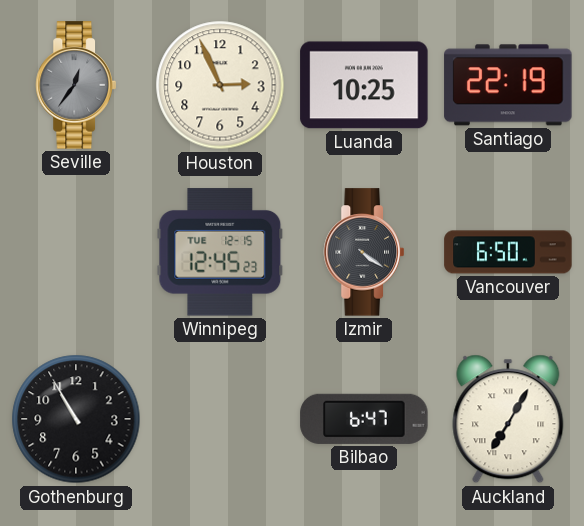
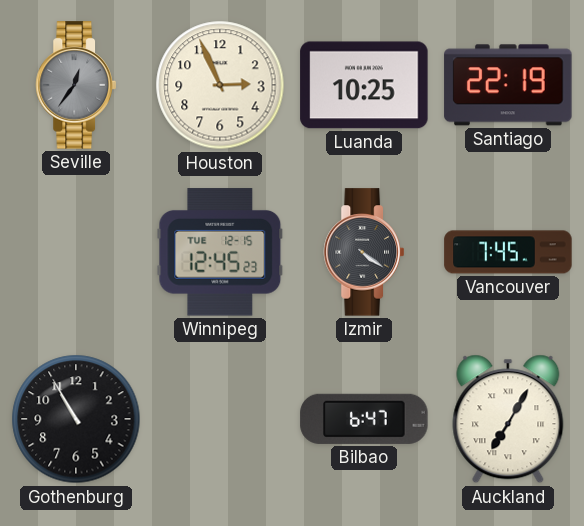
Vancouver: 6:50 -> 7:45
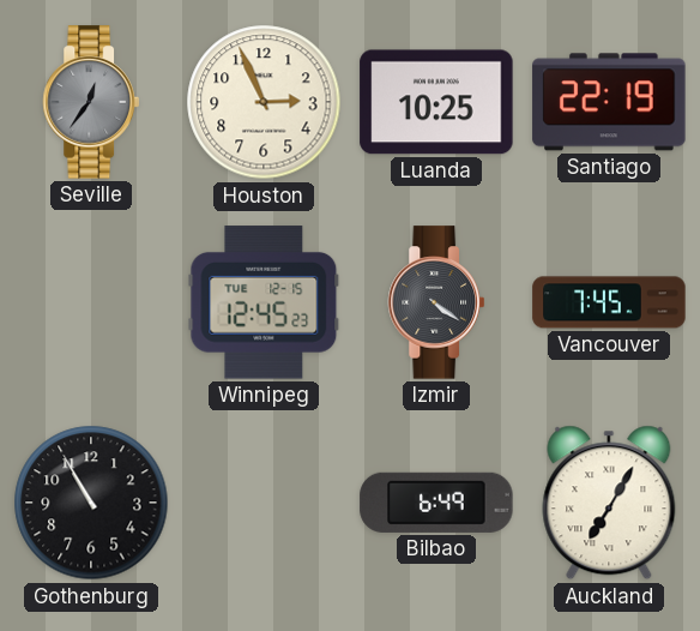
Bilbao: 6:47 -> 6:49
